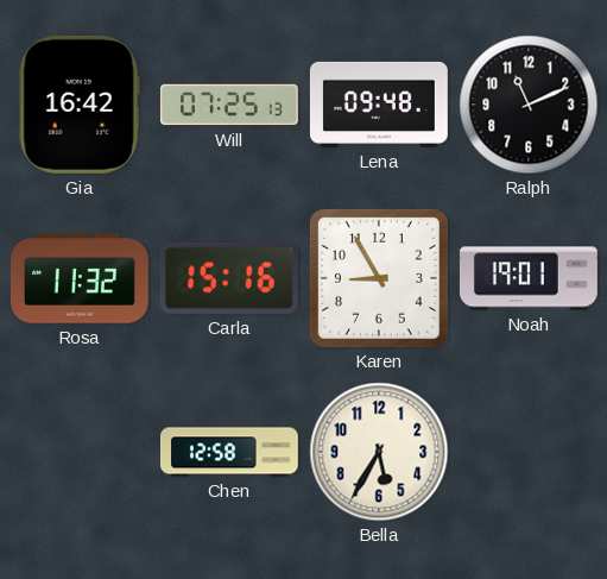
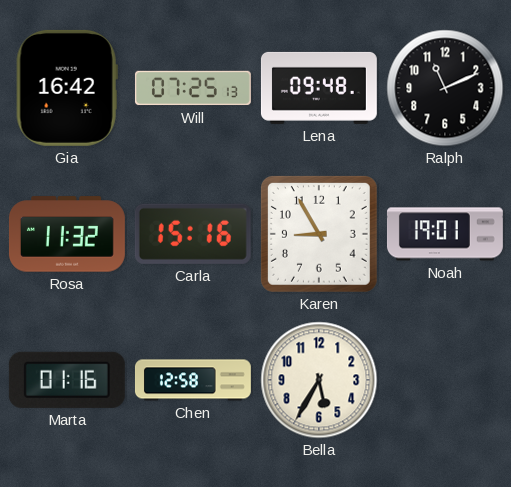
Marta: none -> 01:16
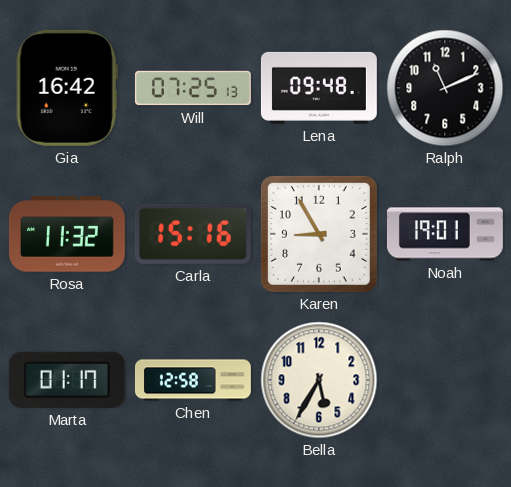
Marta: 01:16 -> 01:17
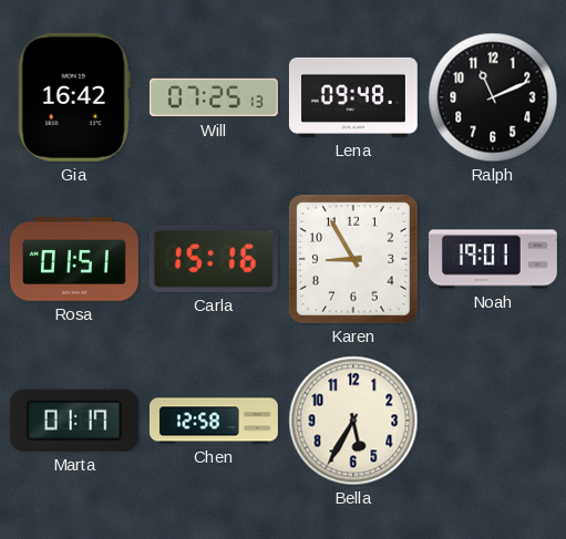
Rosa: 11:32 -> 01:51
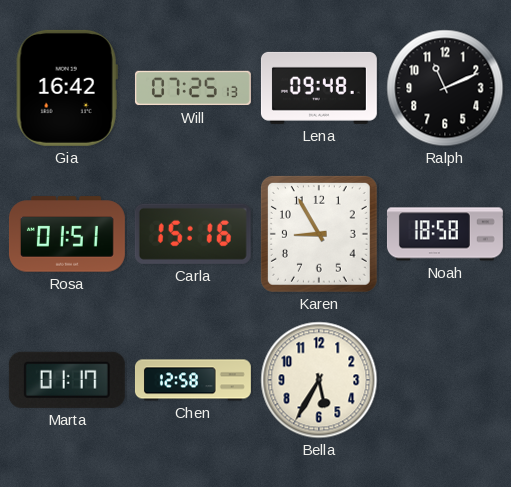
Noah: 19:01 -> 18:58
